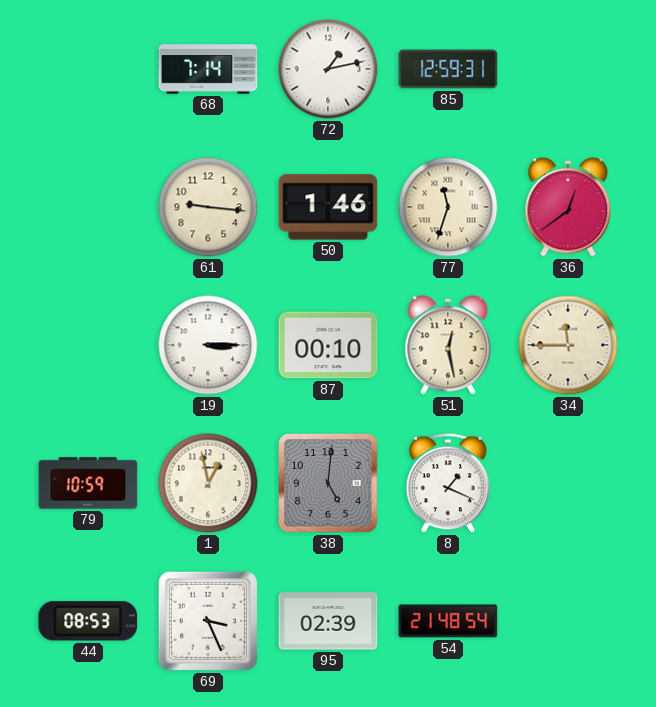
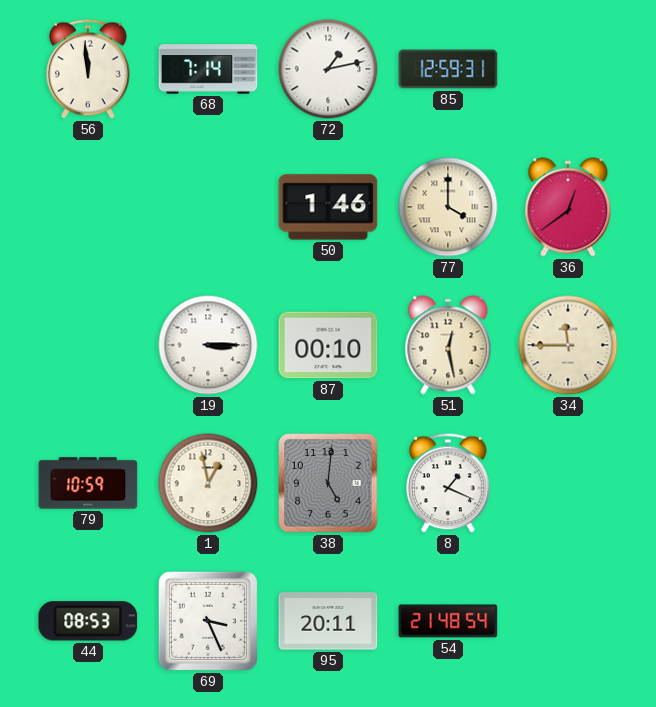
56: none -> 11:59
61: 9:16 -> none
77: 11:33 -> 4:00
95: 02:39 -> 20:11
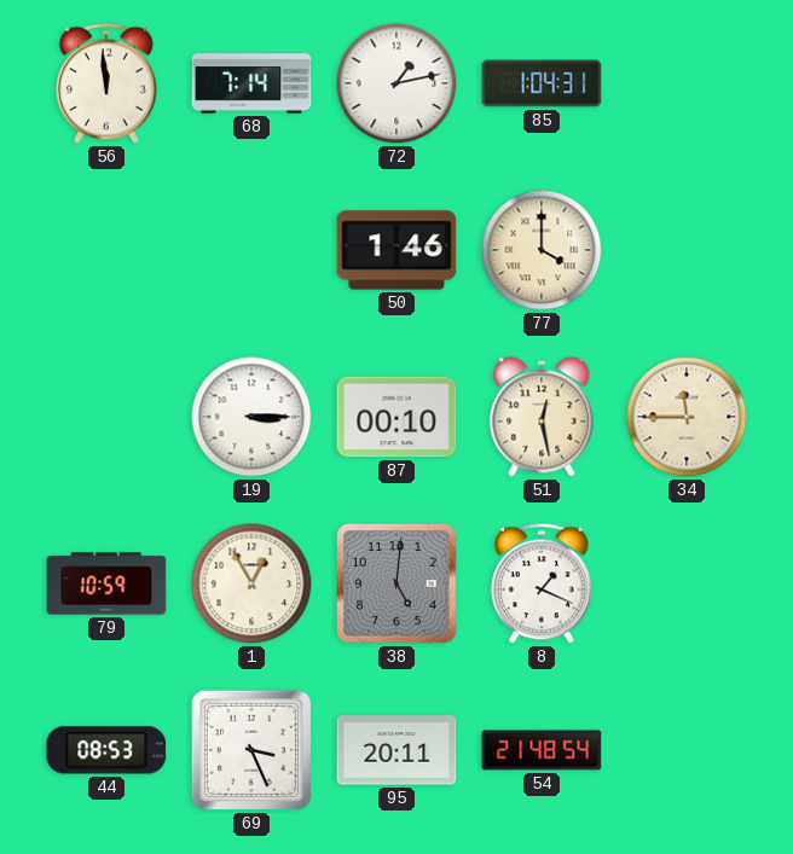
85: 12:59 -> 1:04
36: 12:39 -> none
1: 12:58 -> 12:55
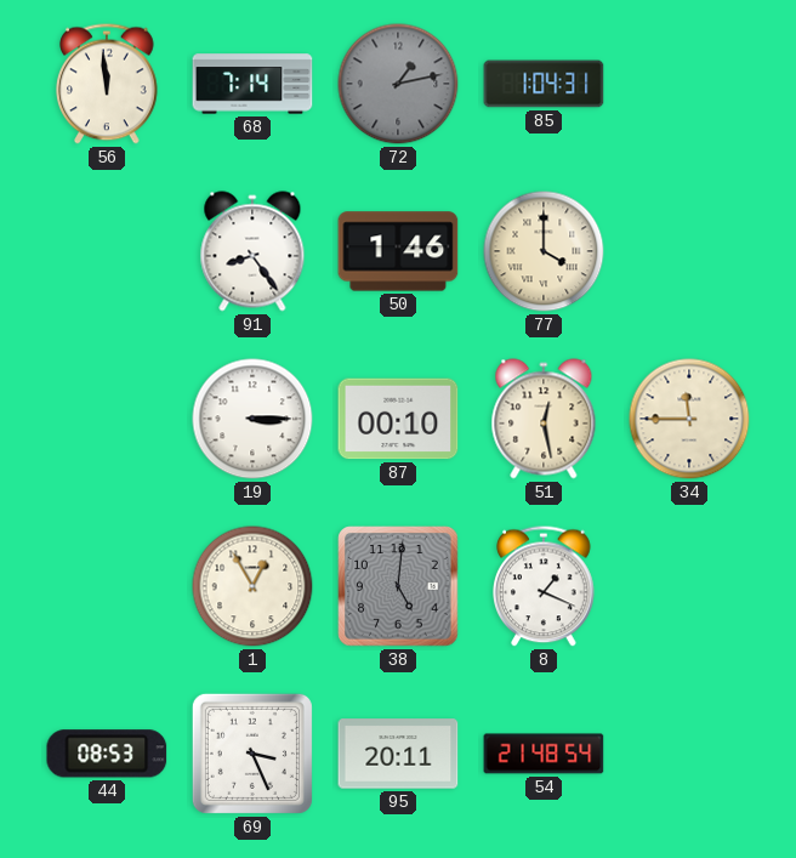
72 dial: white -> grey
91: none -> 8:24
79: 10:59 -> none
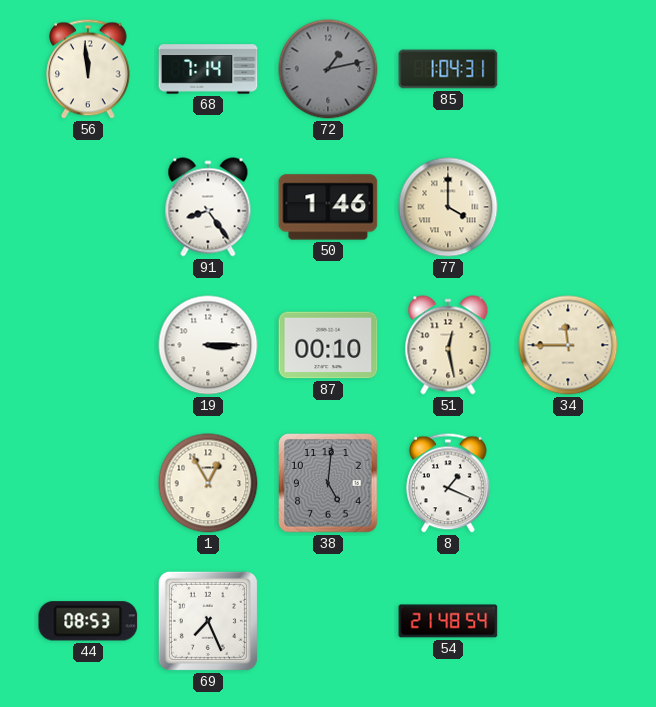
69: 3:26 -> 7:26
95: 20:11 -> none
